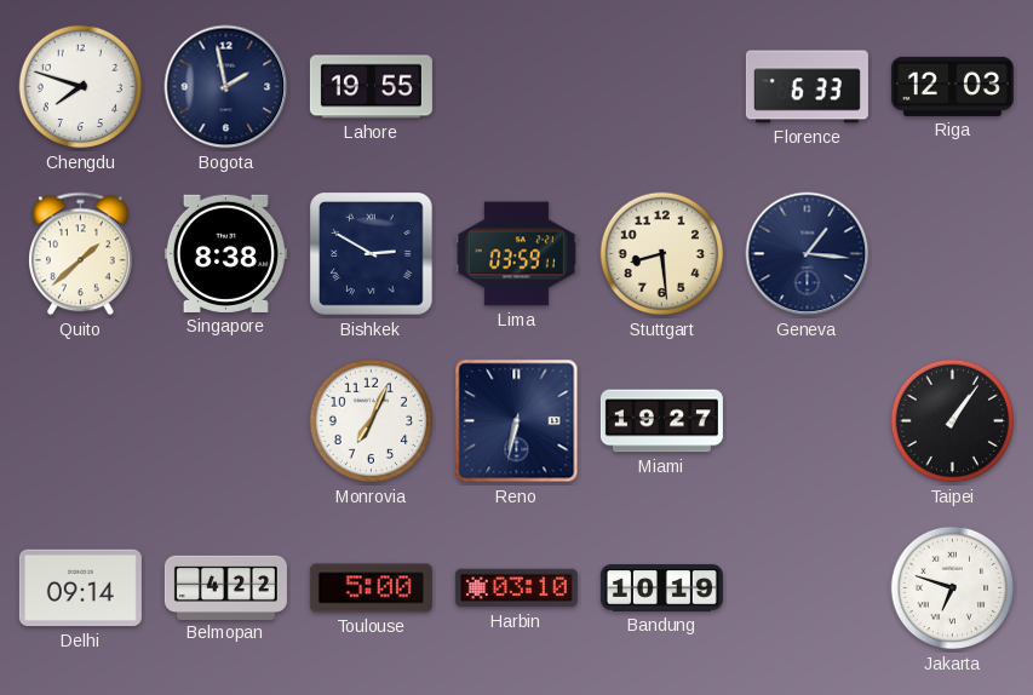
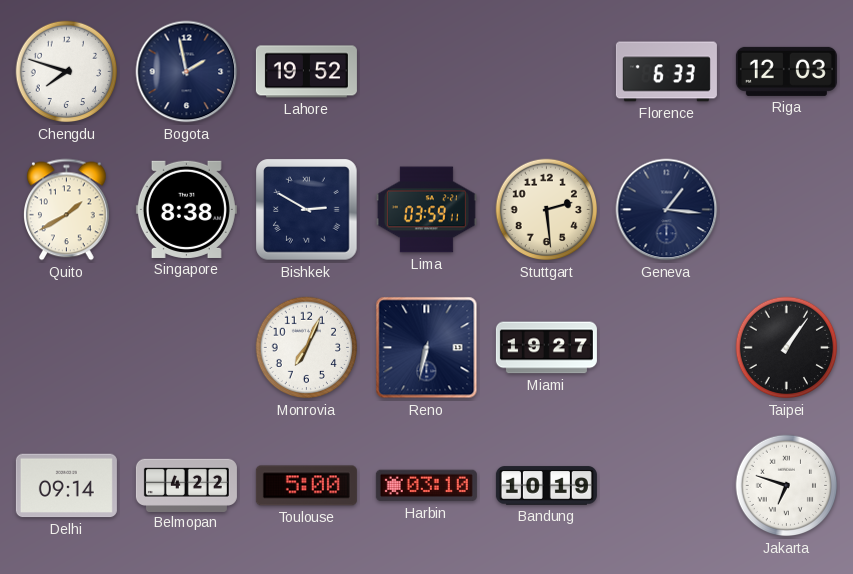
Lahore: 19:55 -> 19:52
Quito: 1:38 -> 1:40
Stuttgart: 8:29 -> 2:29
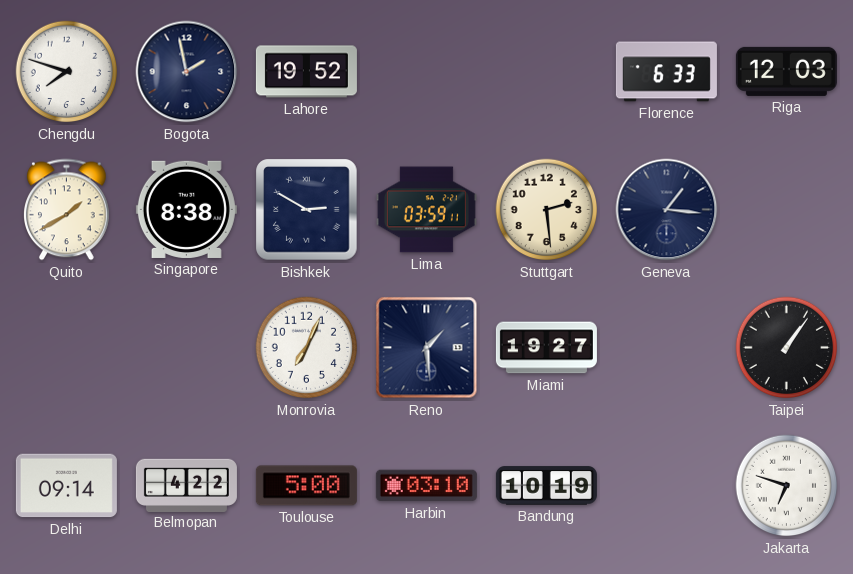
Reno: 6:32 -> 1:29
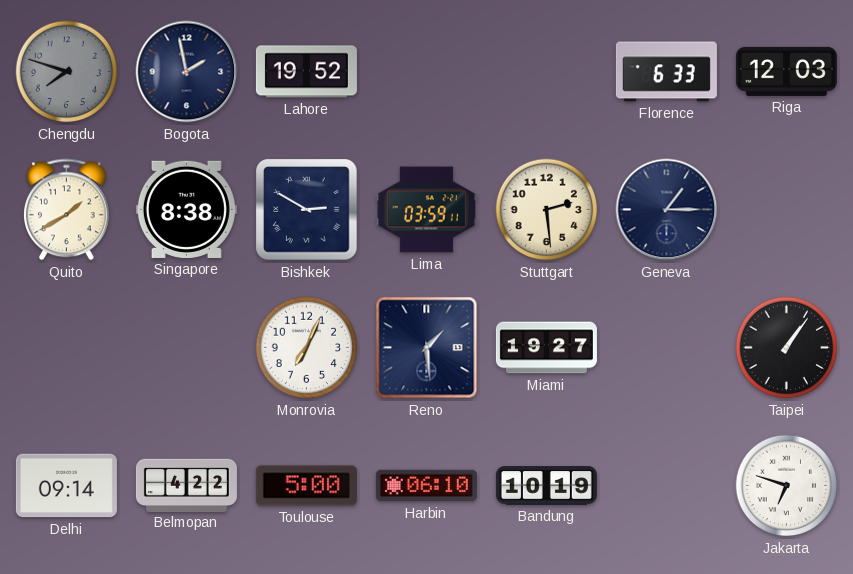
Chengdu dial: white -> grey
Geneva: 1:16 -> 1:15
Harbin: 03:10 -> 06:10
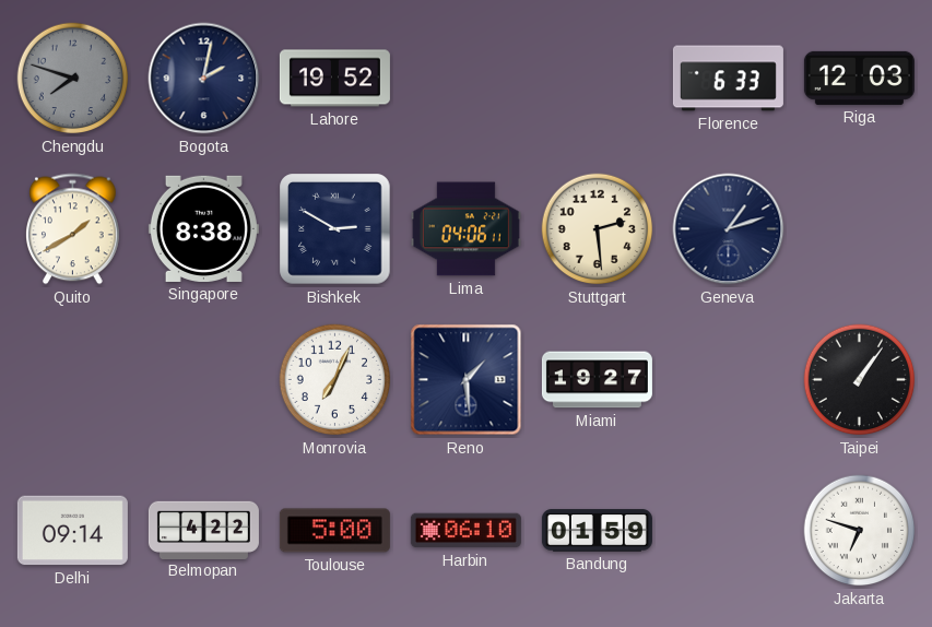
Bogota: 1:58 -> 2:02
Lima: 03:59 -> 04:06
Geneva: 1:15 -> 1:12
Bandung: 10:19 -> 01:59
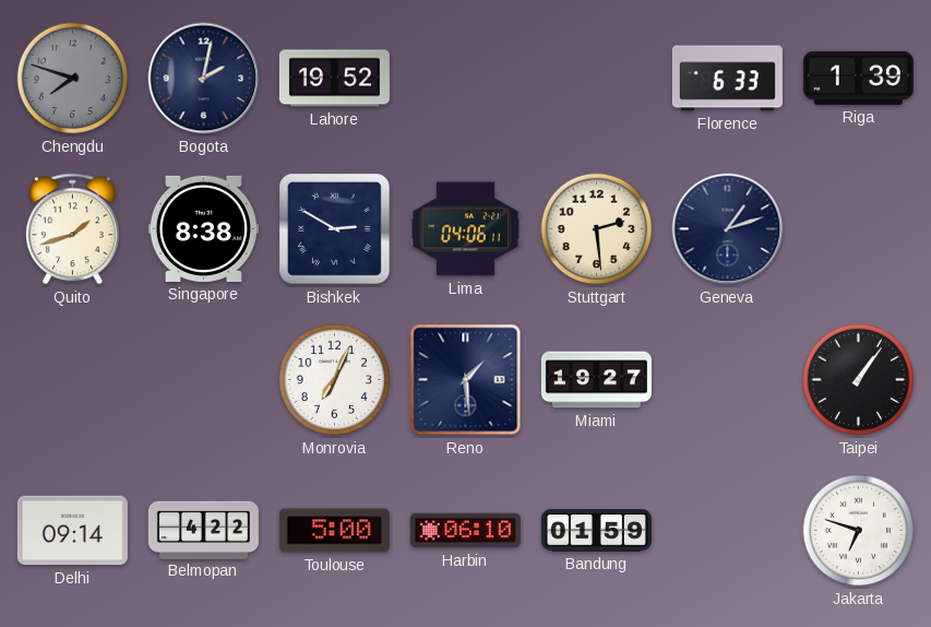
Riga: 12:03 -> 1:39
Quito: 1:40 -> 1:42
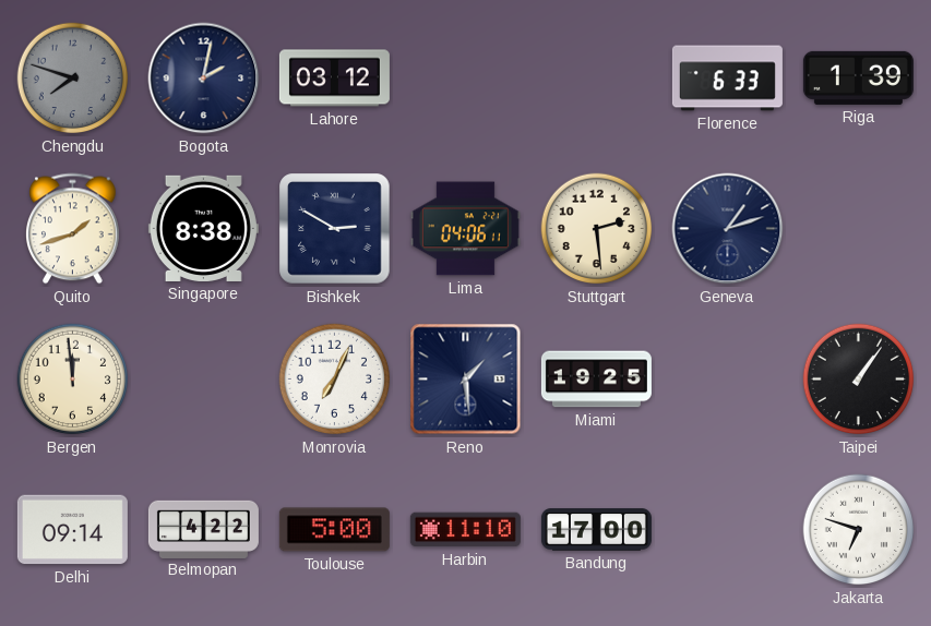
Lahore: 19:52 -> 03:12
Bergen: none -> 11:59
Miami: 19:27 -> 19:25
Harbin: 06:10 -> 11:10
Bandung: 01:59 -> 17:00
